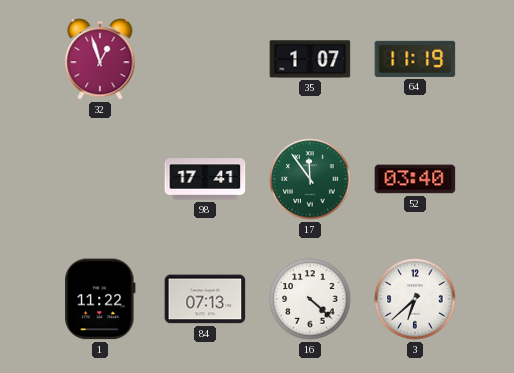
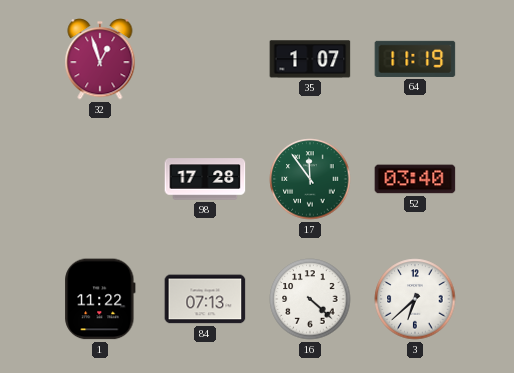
98: 17:41 -> 17:28
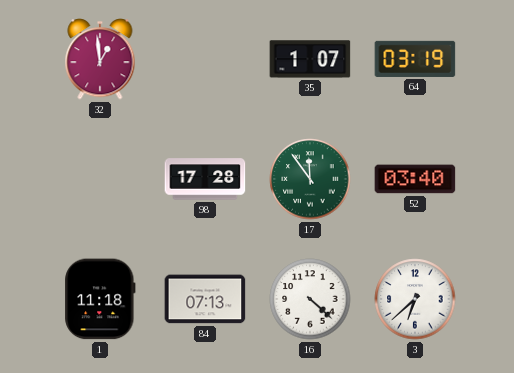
32: 12:57 -> 12:59
64: 11:19 -> 03:19
1: 11:22 -> 11:18
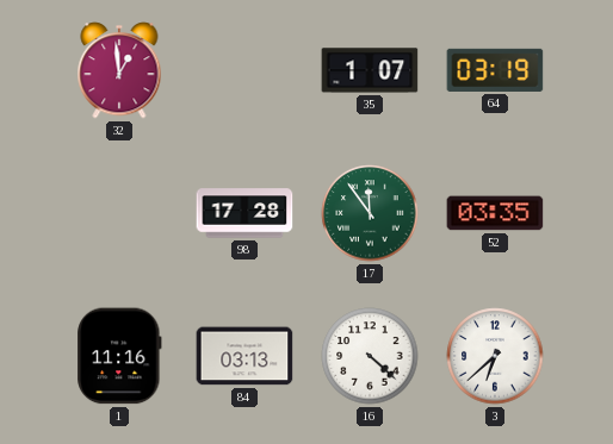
52: 03:40 -> 03:35
1: 11:18 -> 11:16
84: 07:13 -> 03:13
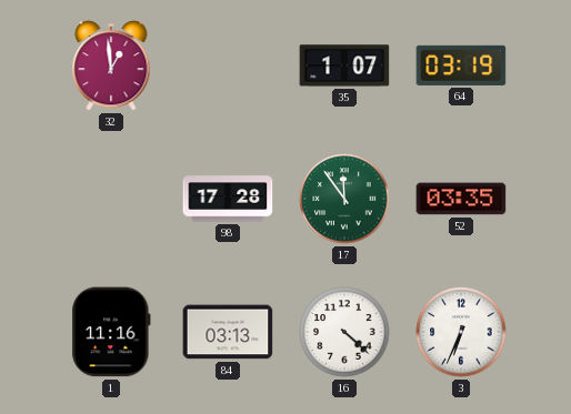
3: 6:38 -> 6:34
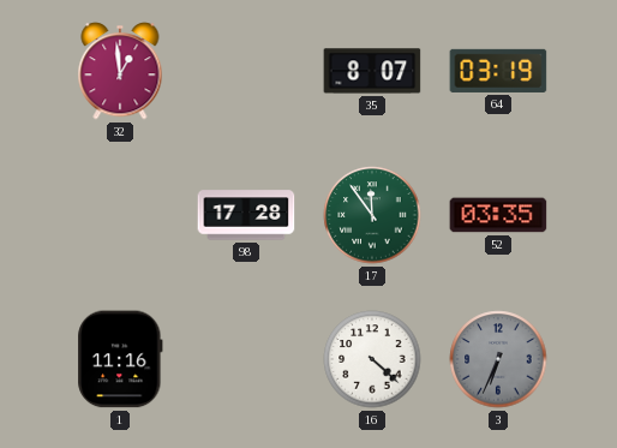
35: 1:07 -> 8:07
84: 03:13 -> none
3 dial: white -> grey
